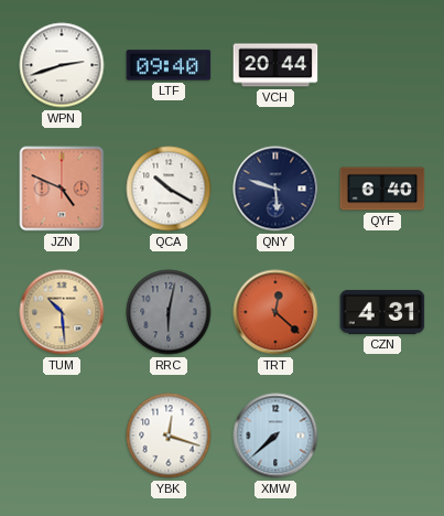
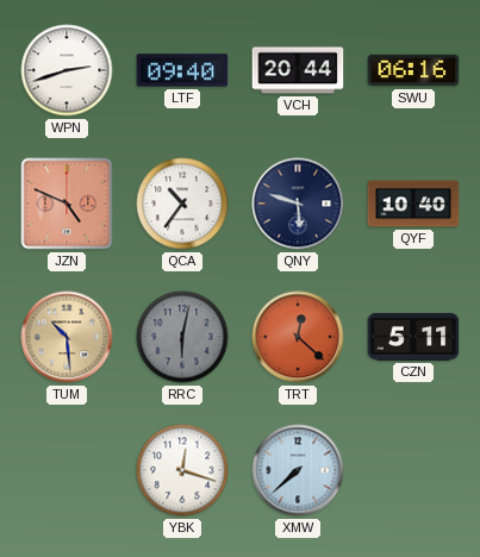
SWU: none -> 06:16
QCA: 10:20 -> 10:36
QYF: 6:40 -> 10:40
CZN: 4:31 -> 5:11
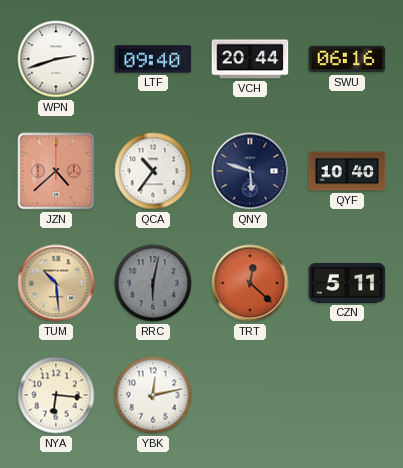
JZN: 4:49 -> 4:38
NYA: none -> 6:16
YBK: 12:18 -> 12:13
XMW: 7:38 -> none
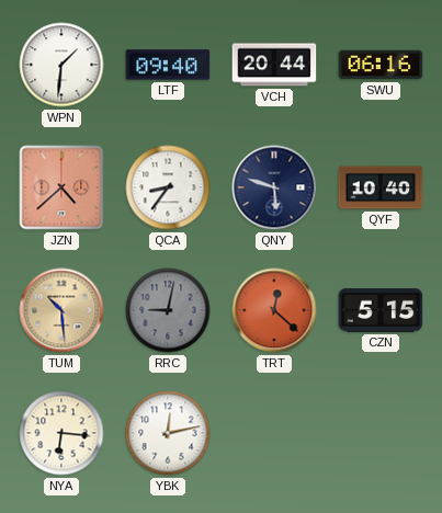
WPN: 2:42 -> 1:31
QCA: 10:36 -> 8:36
RRC: 6:02 -> 9:02
CZN: 5:11 -> 5:15
